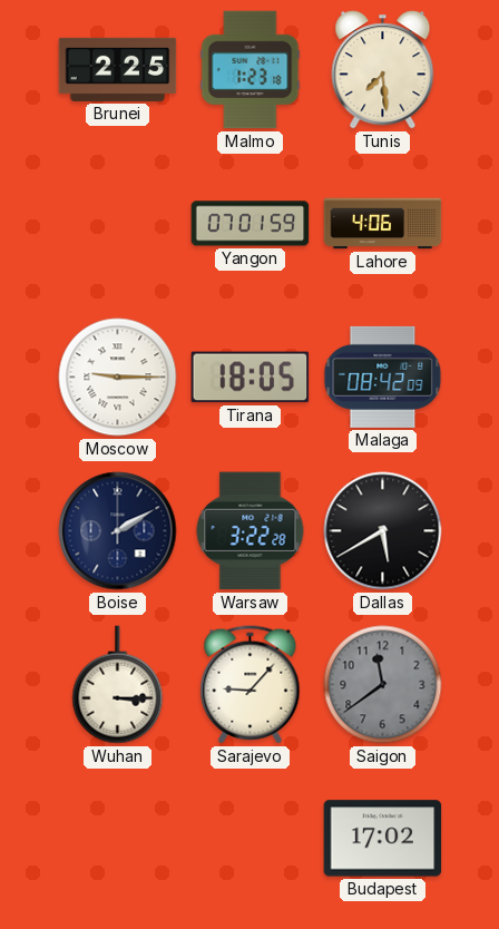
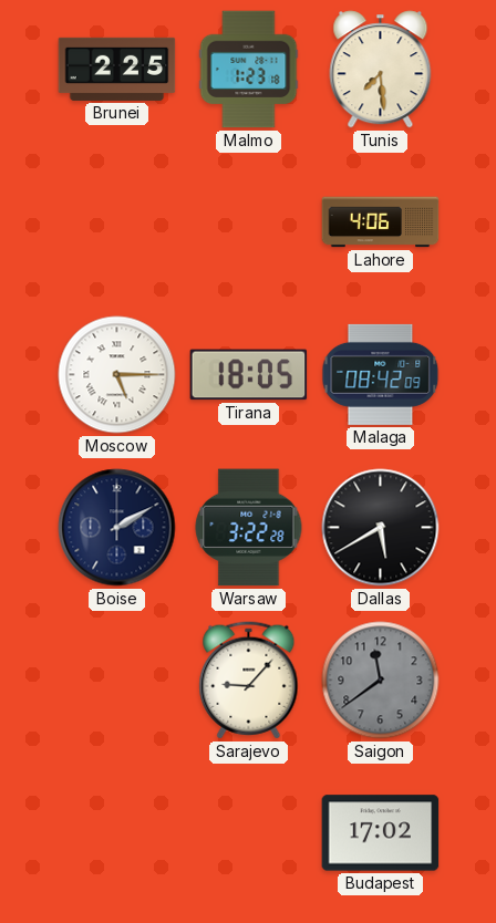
Yangon: 07:01 -> none
Moscow: 9:15 -> 5:15
Wuhan: 3:15 -> none
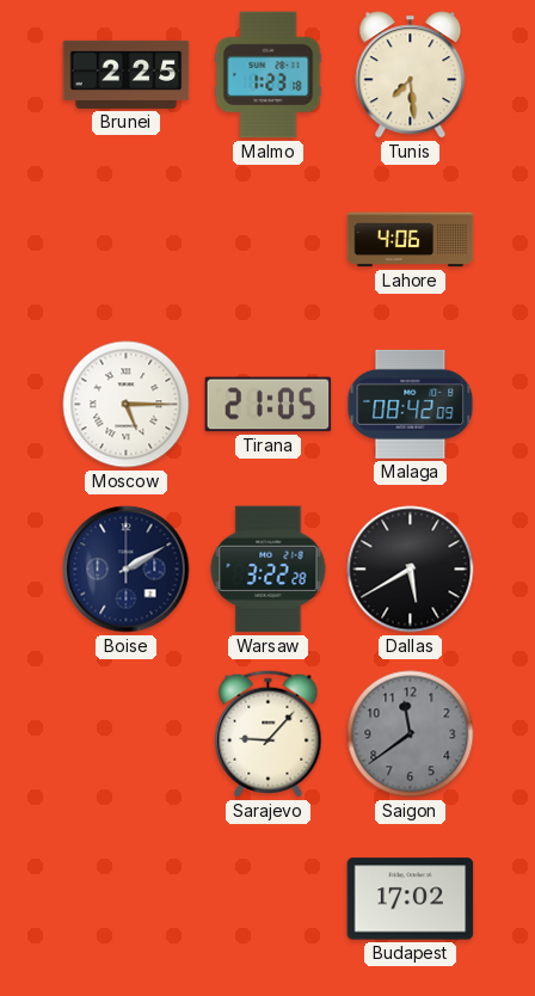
Tirana: 18:05 -> 21:05
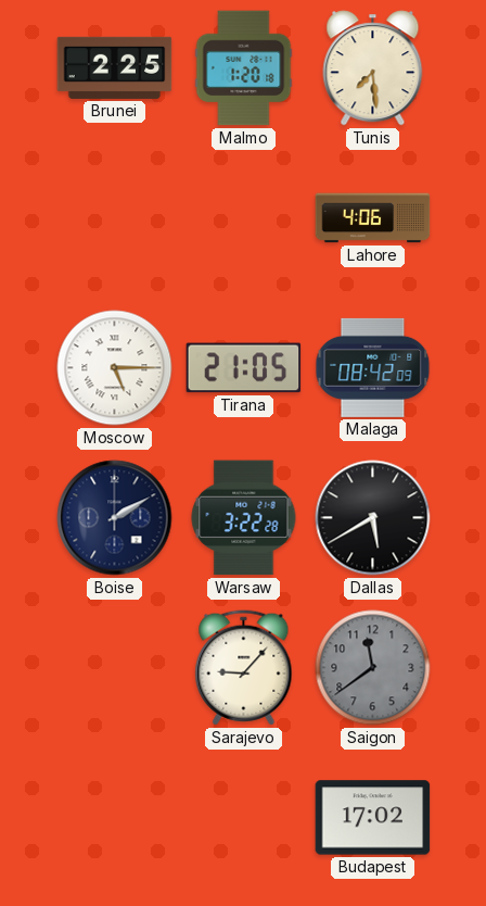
Malmo: 1:23 -> 1:20
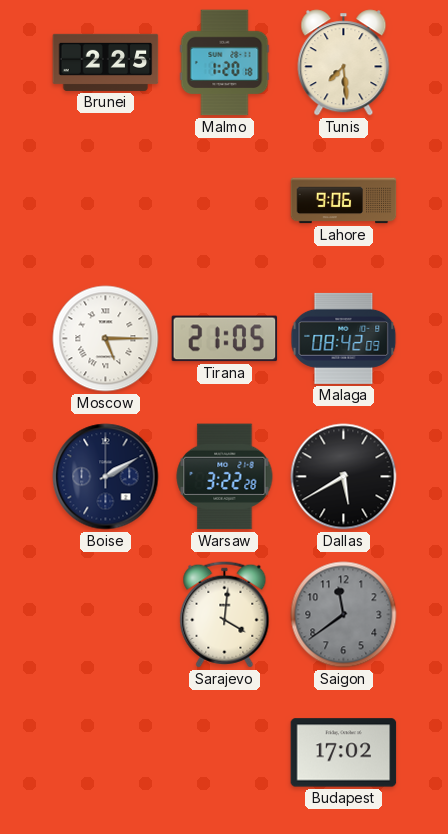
Lahore: 4:06 -> 9:06
Sarajevo: 9:07 -> 4:01
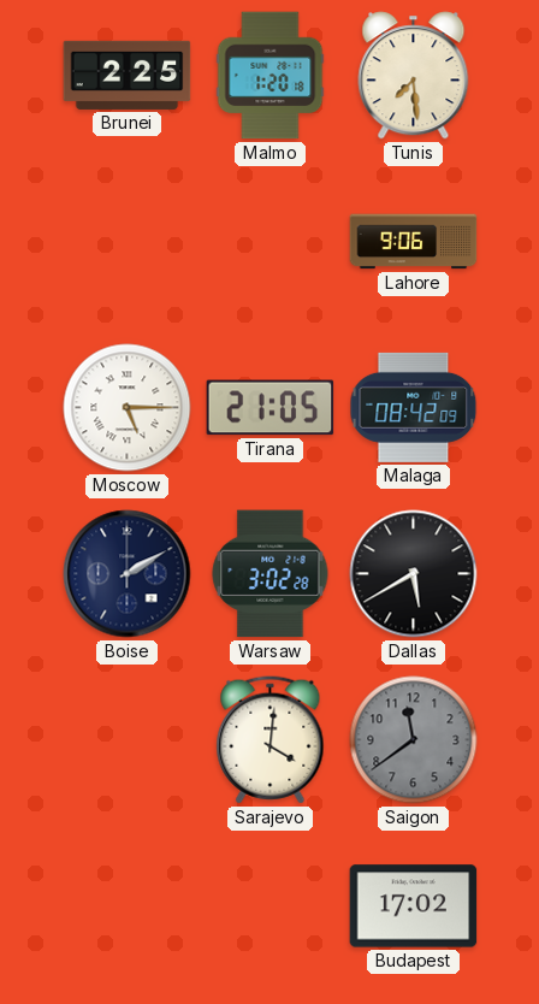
Warsaw: 3:22 -> 3:02
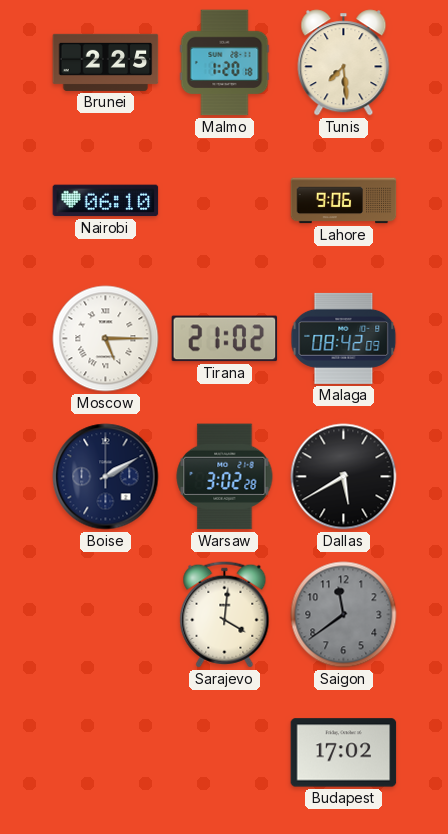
Nairobi: none -> 06:10
Tirana: 21:05 -> 21:02
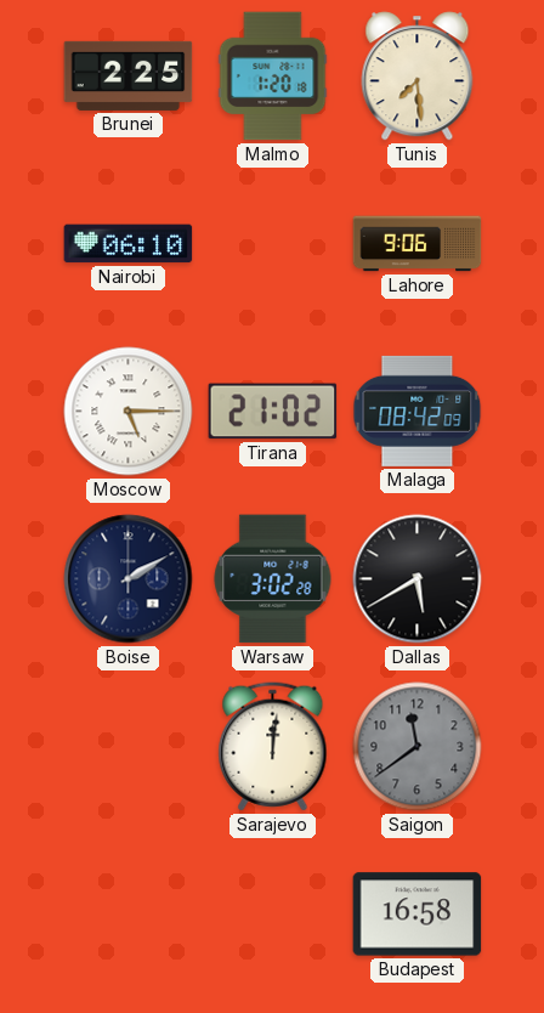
Sarajevo: 4:01 -> 12:01
Budapest: 17:02 -> 16:58
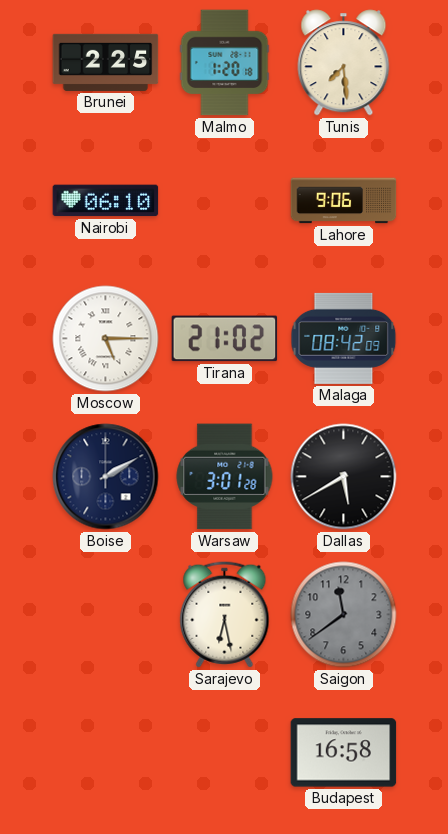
Warsaw: 3:02 -> 3:01
Sarajevo: 12:01 -> 6:28
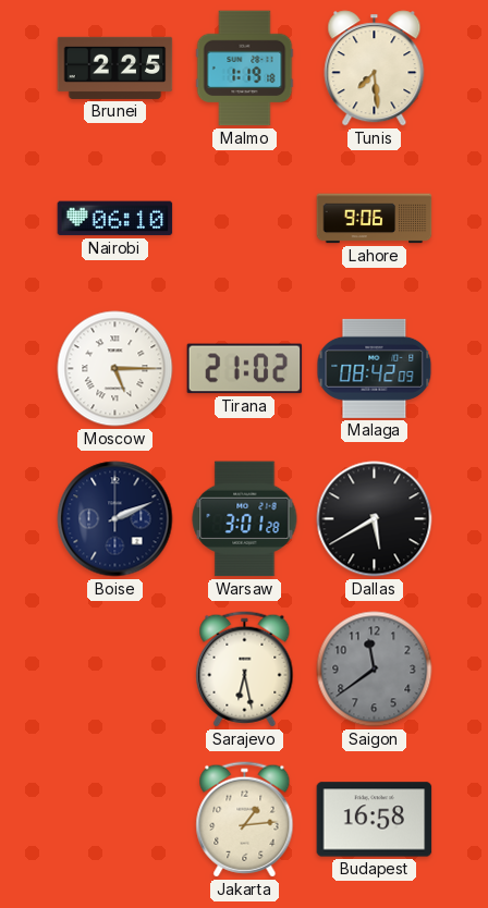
Malmo: 1:20 -> 1:19
Boise: 2:10 -> 2:11
Jakarta: none -> 1:14
